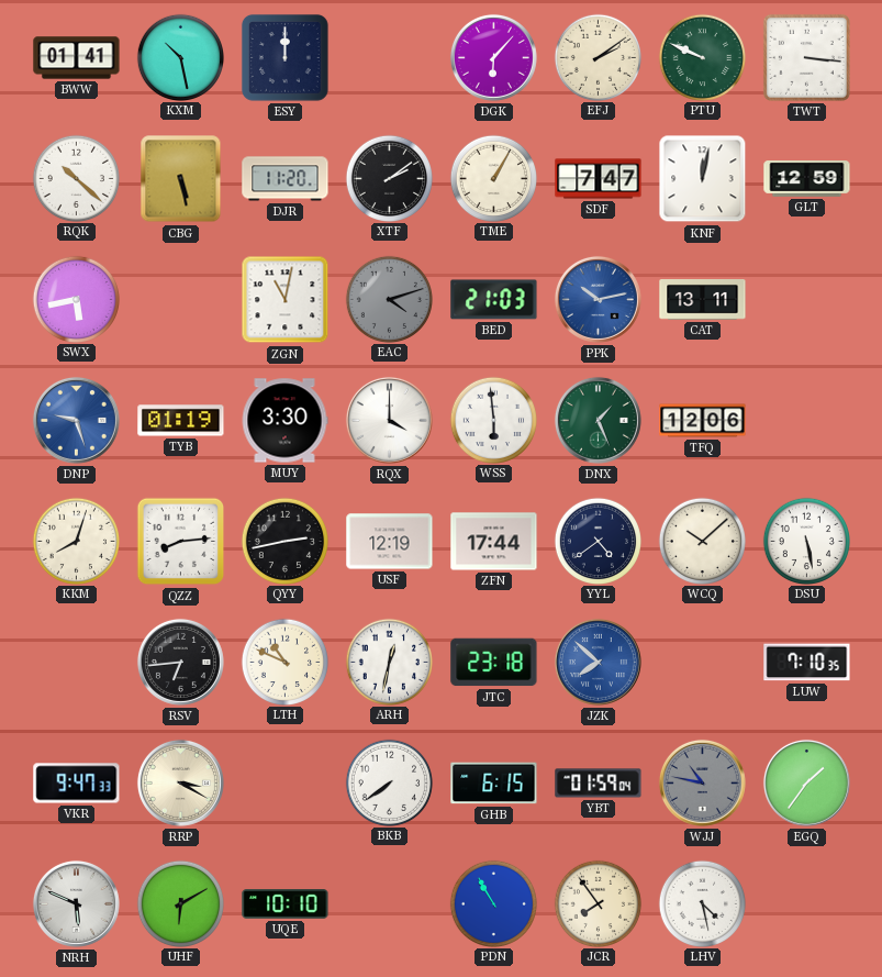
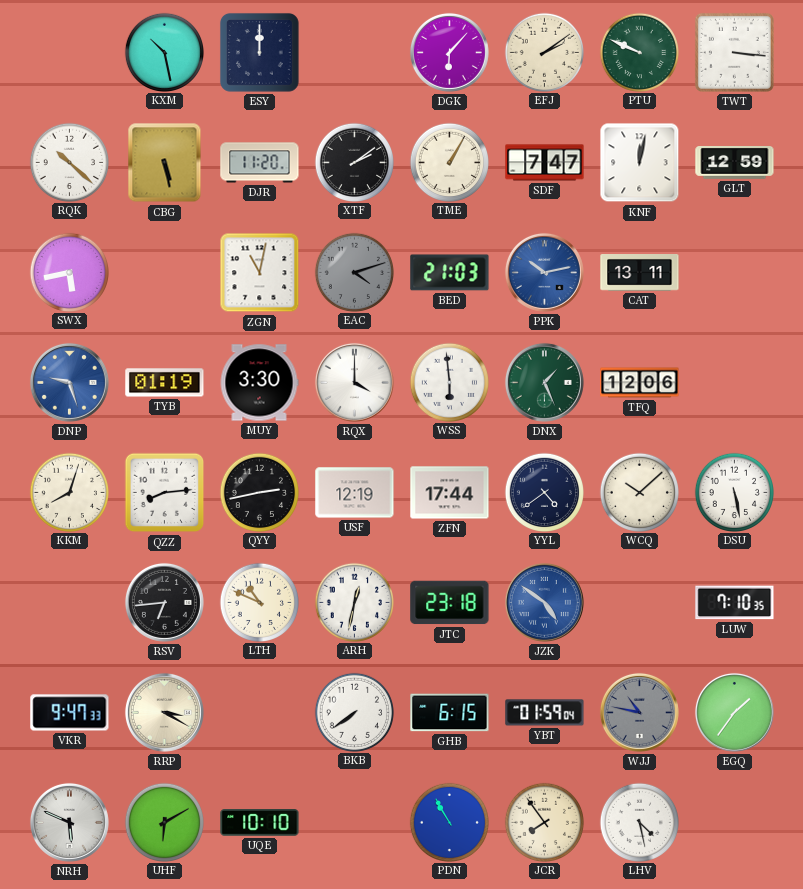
BWW: 01:41 -> none
JZK: 7:52 -> 4:51
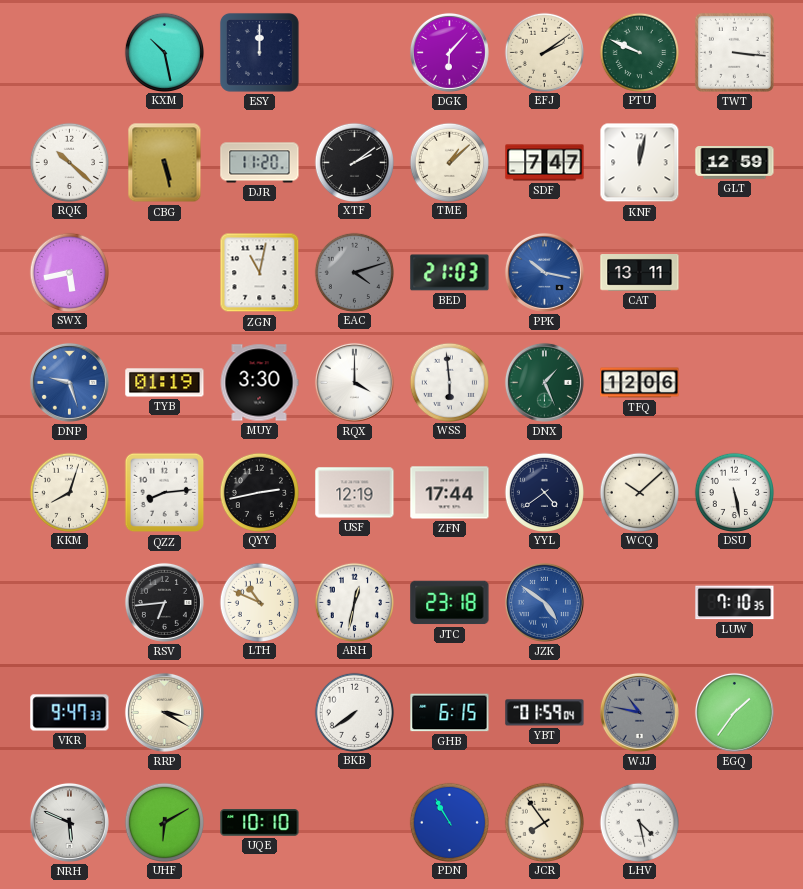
TME: 1:05 -> 1:08
PPK: 10:13 -> 10:17
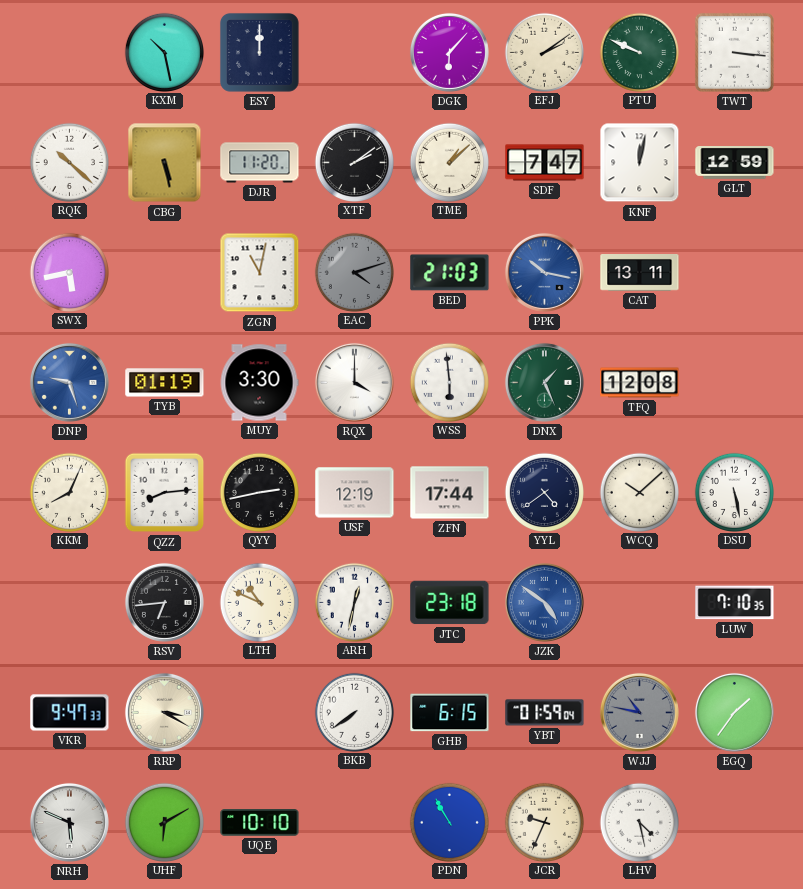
TFQ: 12:06 -> 12:08
KKM: 8:03 -> 8:04
JCR: 7:54 -> 9:34
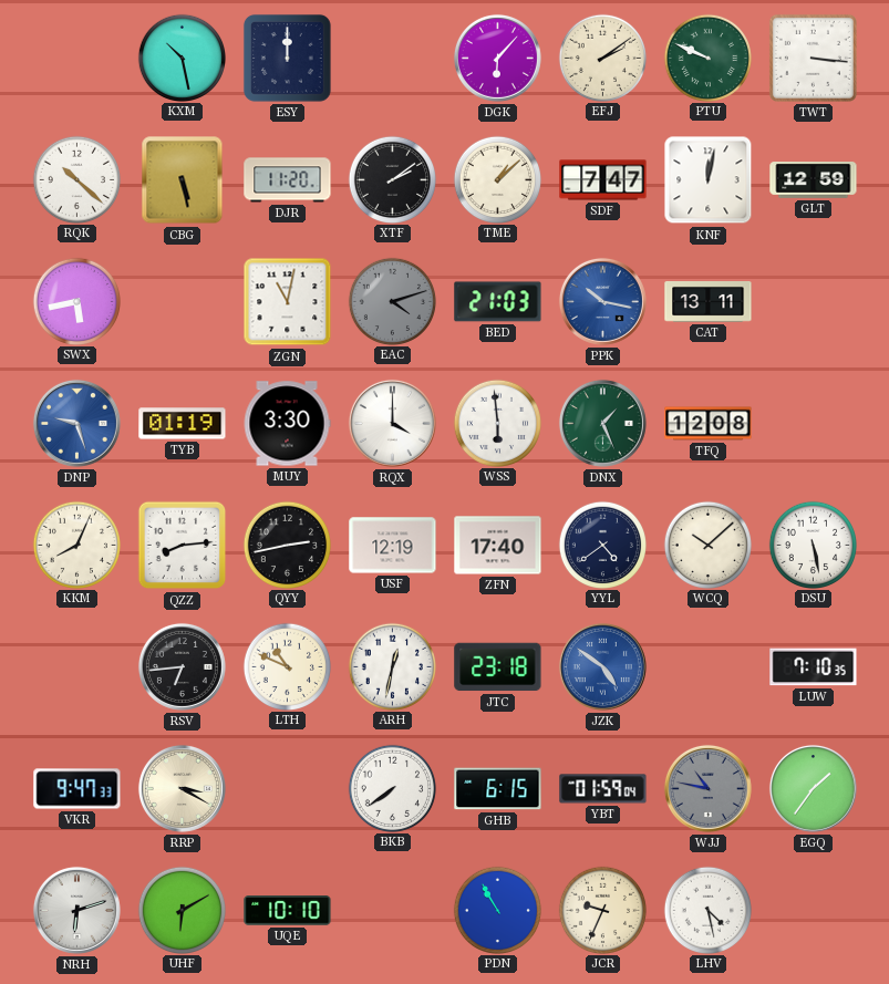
ZFN: 17:44 -> 17:40
NRH: 5:49 -> 6:12
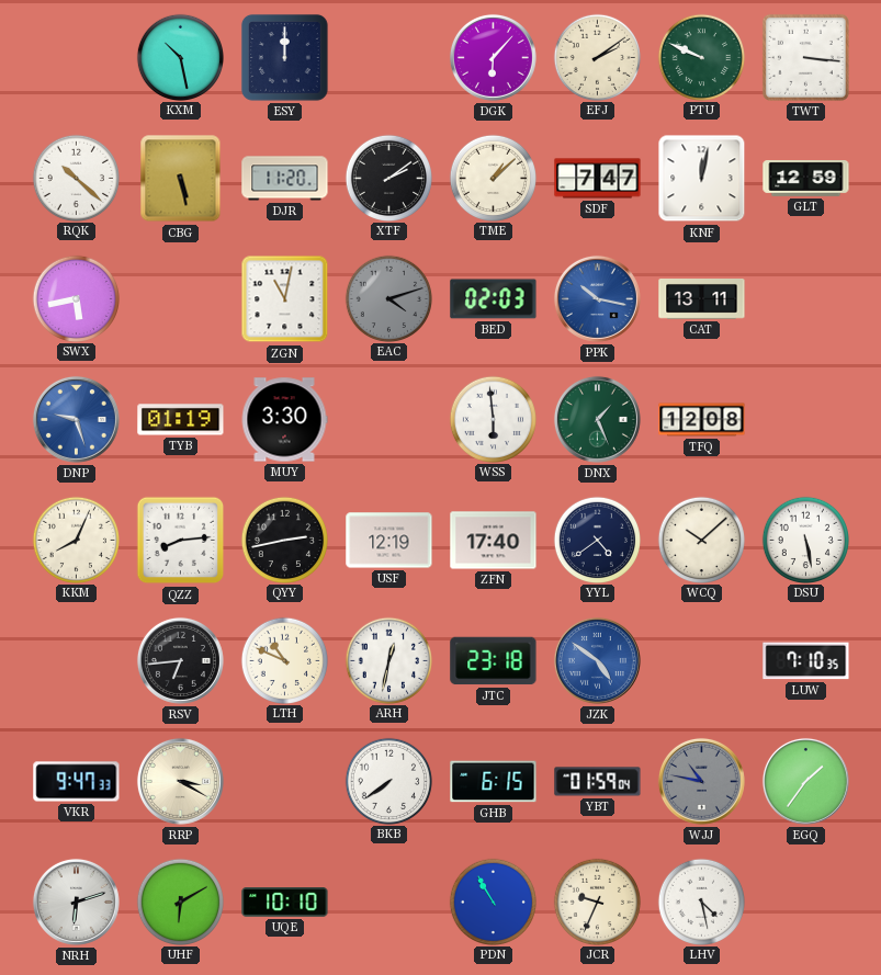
BED: 21:03 -> 02:03
RQX: 4:00 -> none
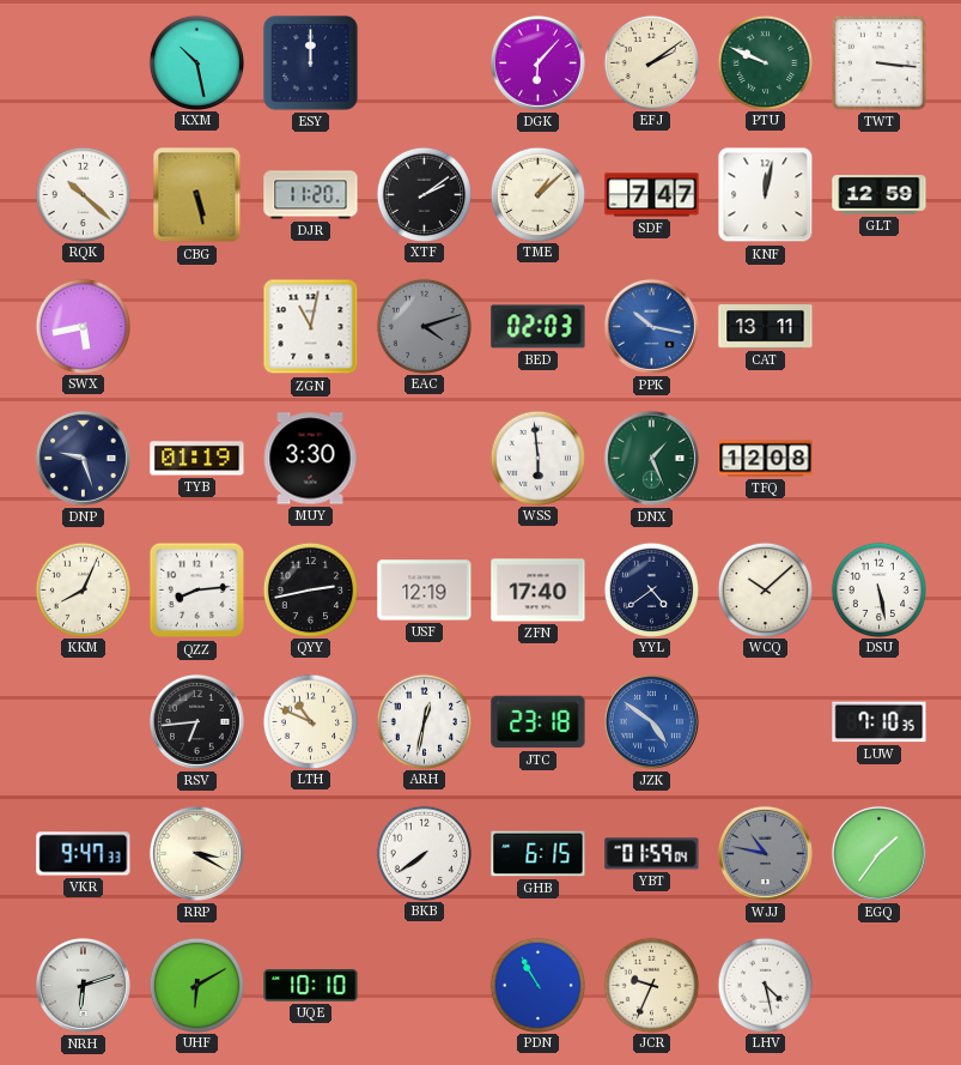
DNP dial: blue -> navy
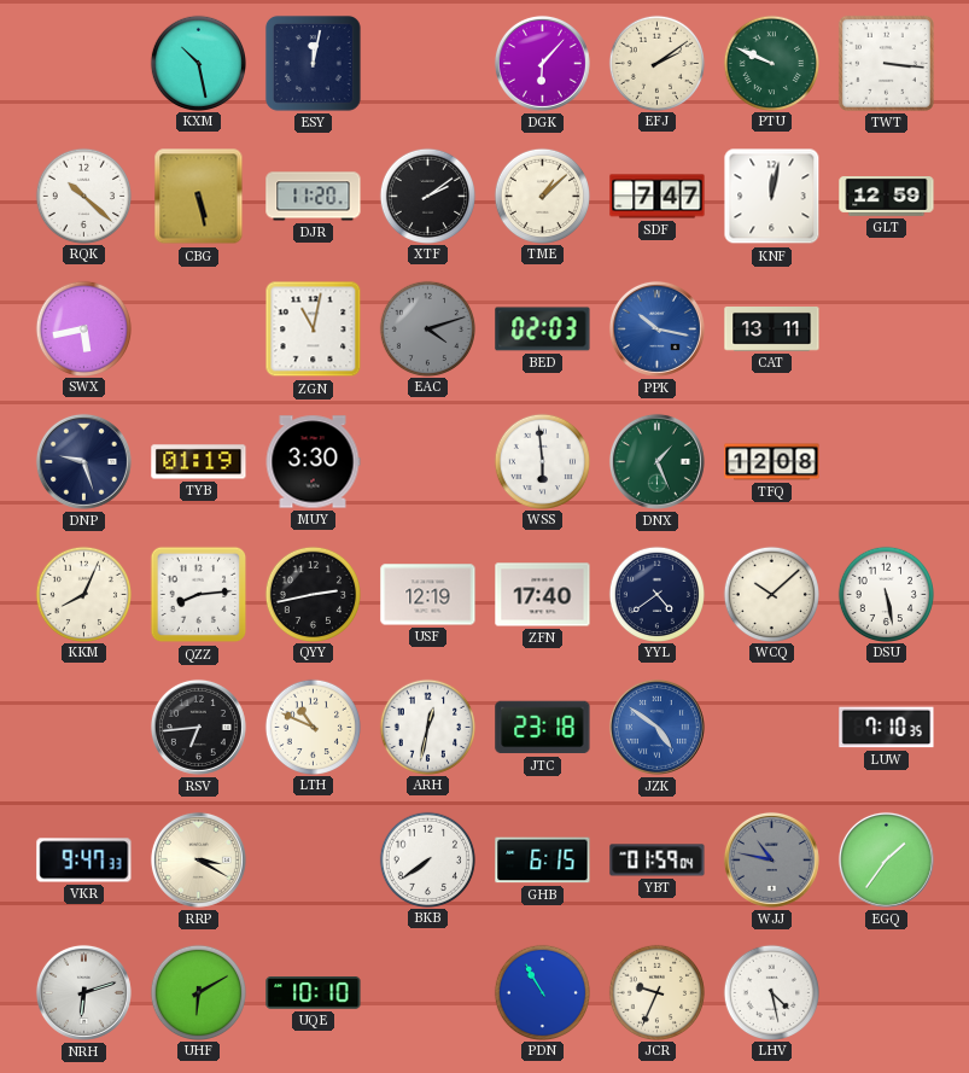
ESY: 12:00 -> 12:02
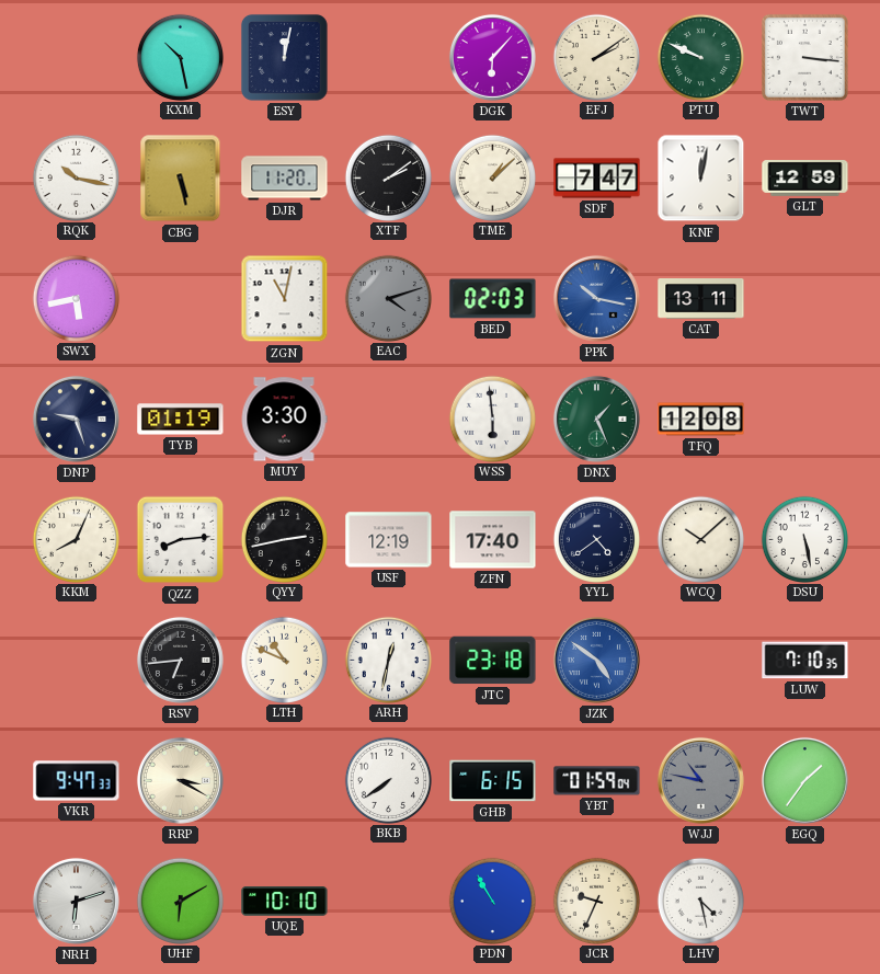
RQK: 10:22 -> 10:17
